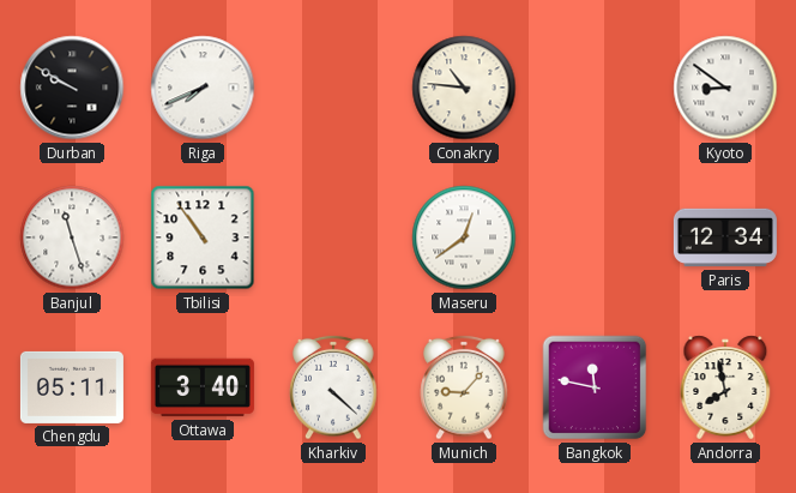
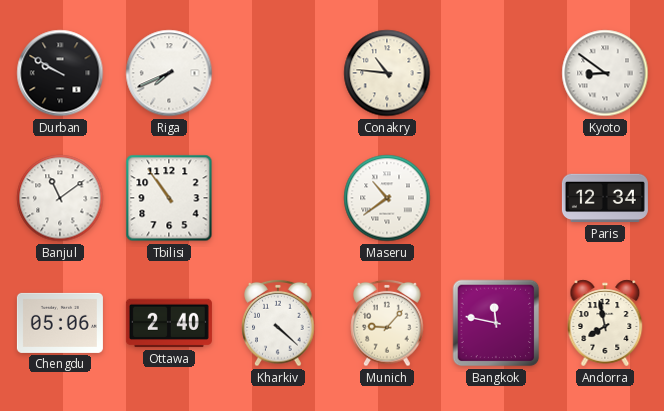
Banjul: 11:27 -> 11:09
Maseru: 12:39 -> 10:39
Chengdu: 05:11 -> 05:06
Ottawa: 3:40 -> 2:40
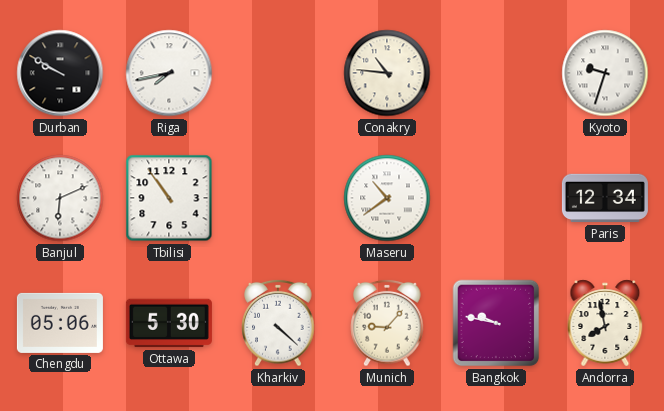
Riga: 7:41 -> 7:43
Kyoto: 8:51 -> 9:33
Banjul: 11:09 -> 6:11
Ottawa: 2:40 -> 5:30
Bangkok: 11:47 -> 9:47
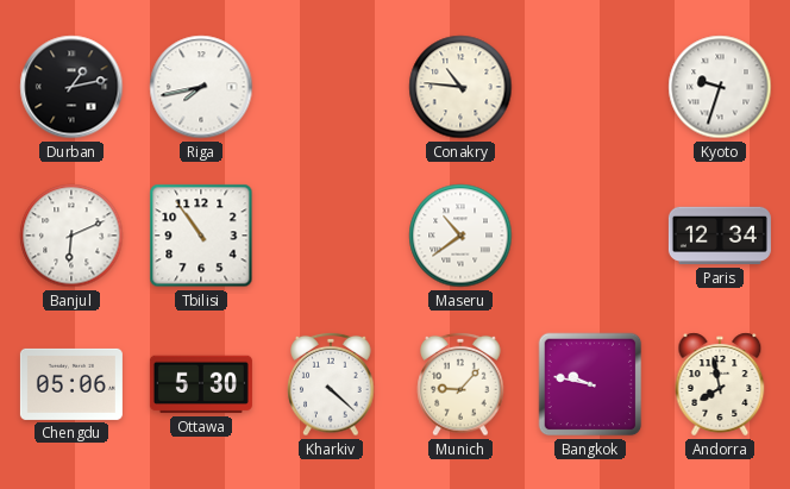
Durban: 9:50 -> 1:13
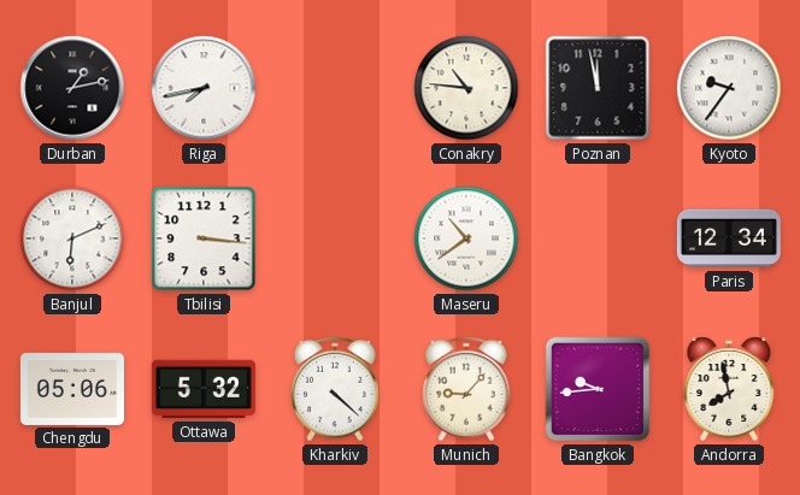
Poznan: none -> 11:58
Kyoto: 9:33 -> 9:36
Tbilisi: 10:54 -> 3:16
Ottawa: 5:30 -> 5:32
Bangkok: 9:47 -> 9:44
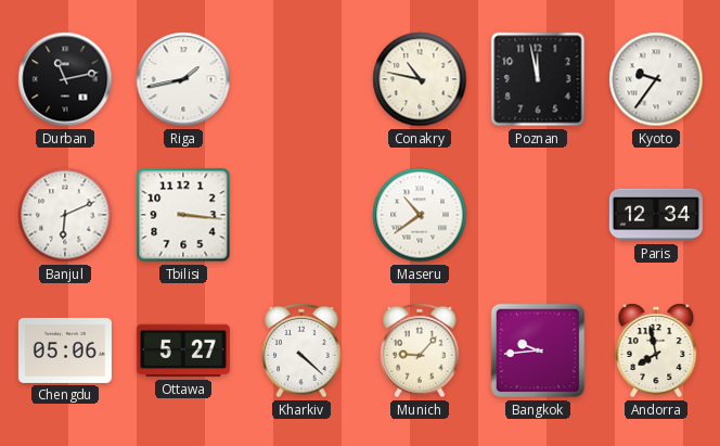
Durban: 1:13 -> 11:13
Riga: 7:43 -> 1:43
Conakry: 10:46 -> 10:47
Ottawa: 5:32 -> 5:27
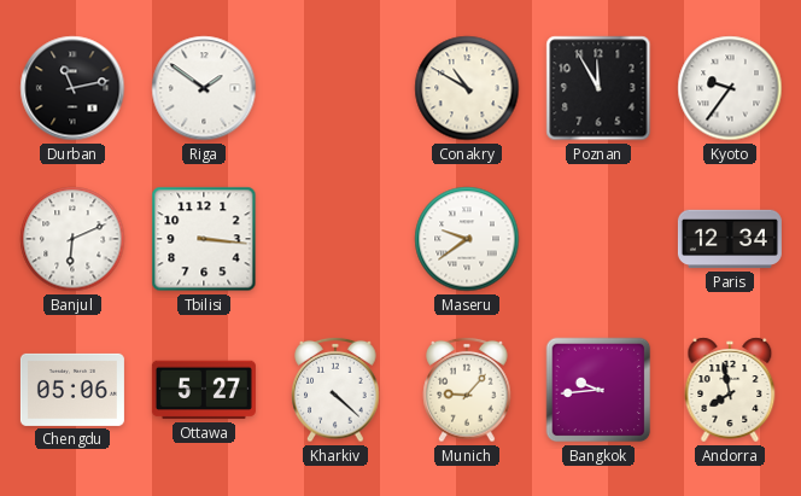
Riga: 1:43 -> 1:51
Conakry: 10:47 -> 10:50
Poznan: 11:58 -> 11:55
Maseru: 10:39 -> 9:39
